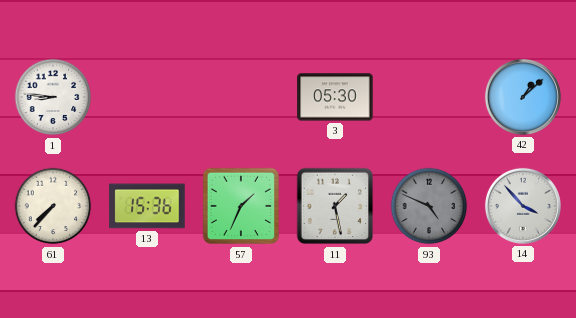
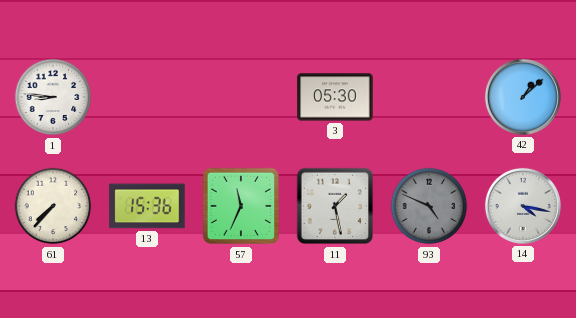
57: 1:34 -> 11:34
14: 3:53 -> 4:17
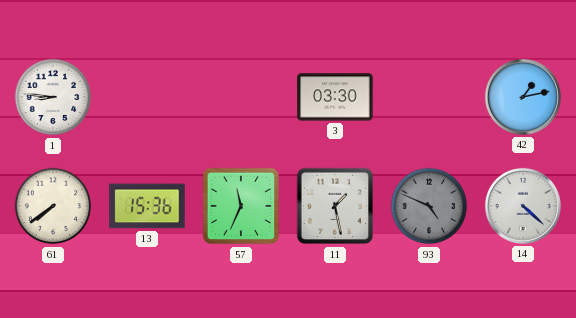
3: 05:30 -> 03:30
42: 1:08 -> 1:13
61: 7:37 -> 7:39
14: 4:17 -> 4:22
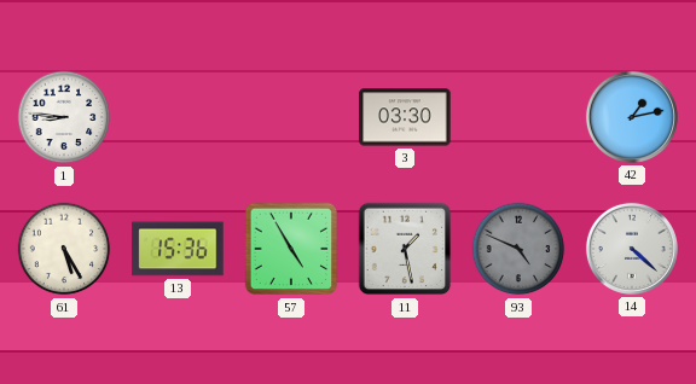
61: 7:39 -> 5:25
57: 11:34 -> 4:55
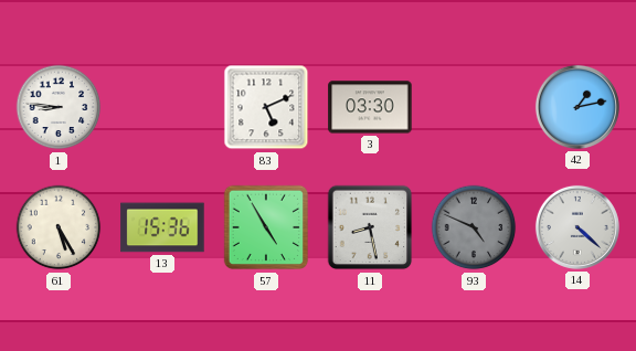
83: none -> 5:11
11: 1:28 -> 8:28
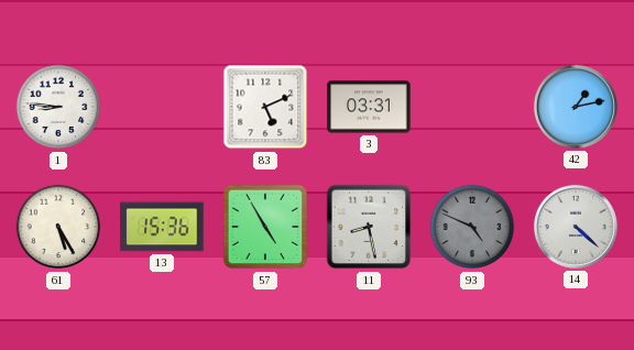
3: 03:30 -> 03:31
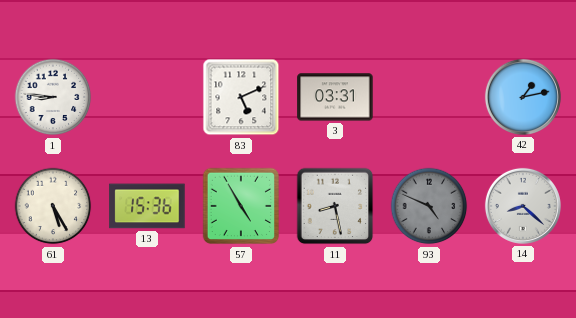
14: 4:22 -> 8:22
